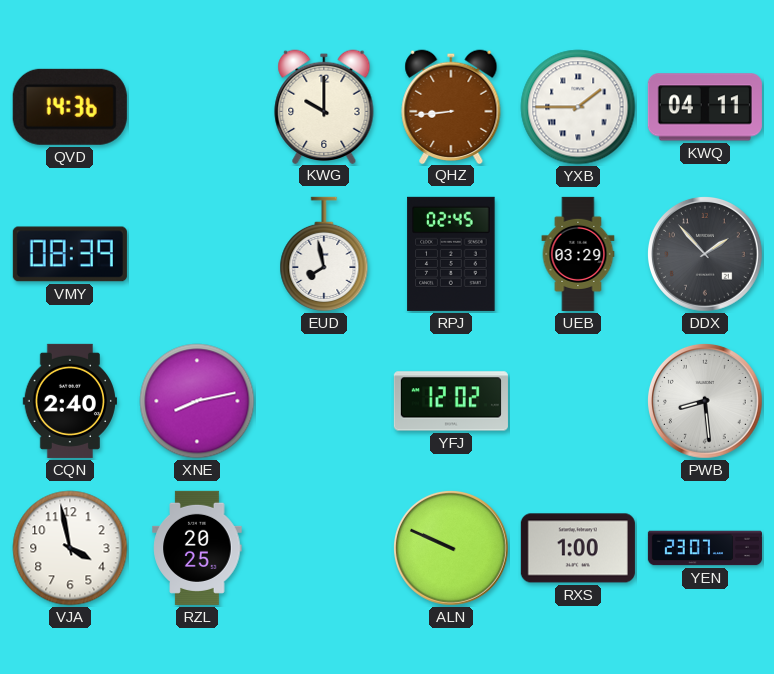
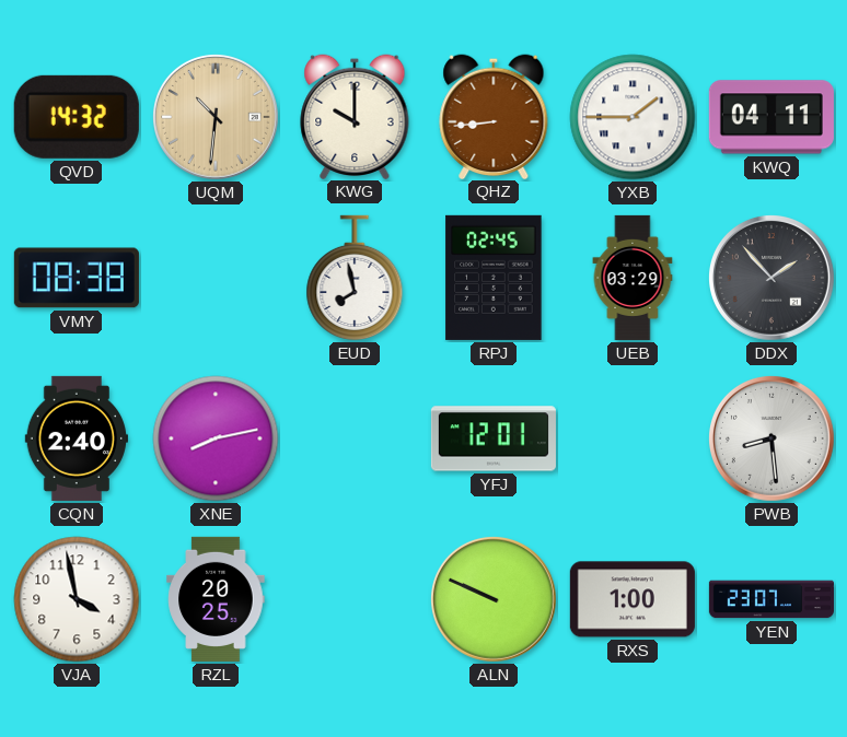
QVD: 14:36 -> 14:32
UQM: none -> 10:31
VMY: 08:39 -> 08:38
YFJ: 12:02 -> 12:01
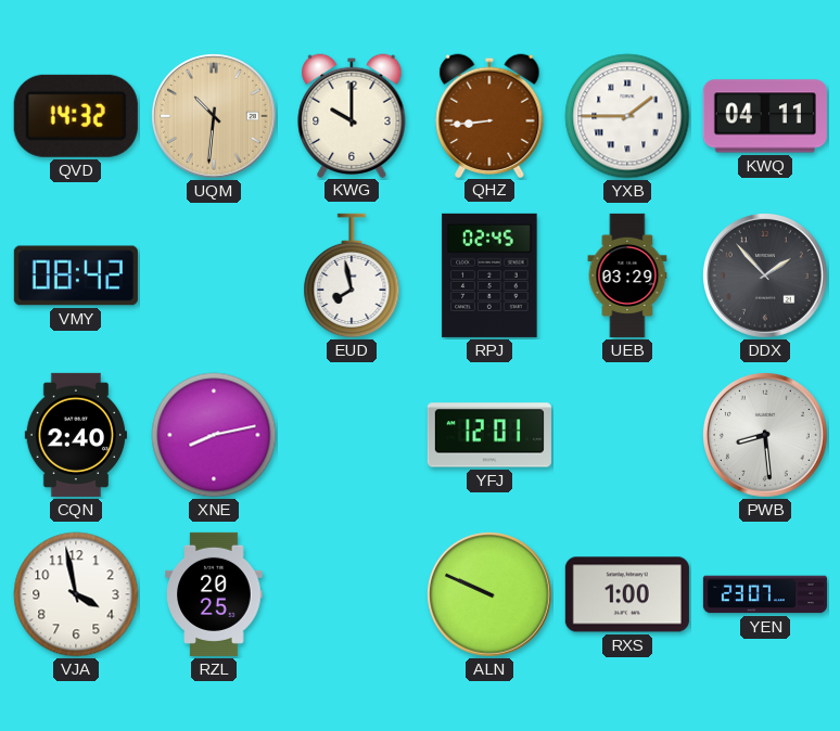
VMY: 08:38 -> 08:42
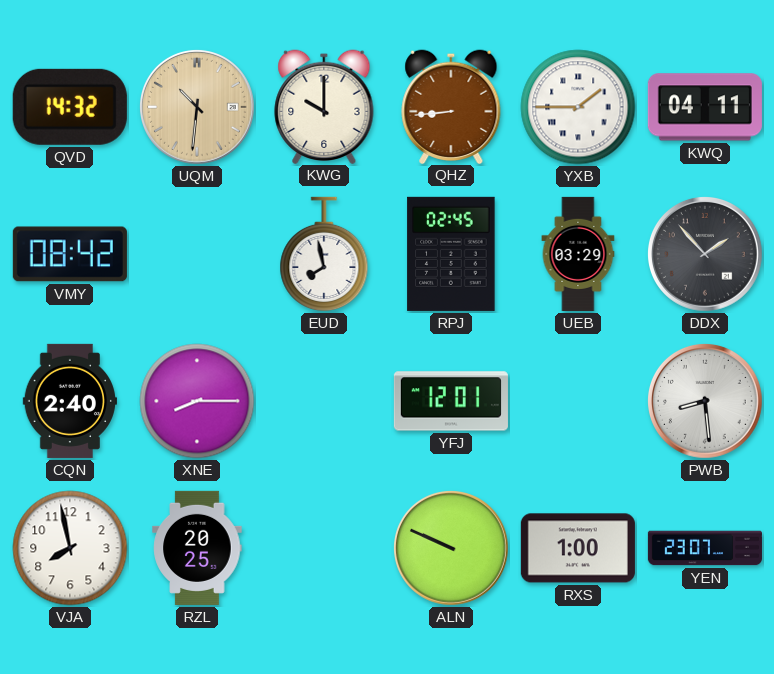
XNE: 8:13 -> 8:15
VJA: 3:58 -> 7:58
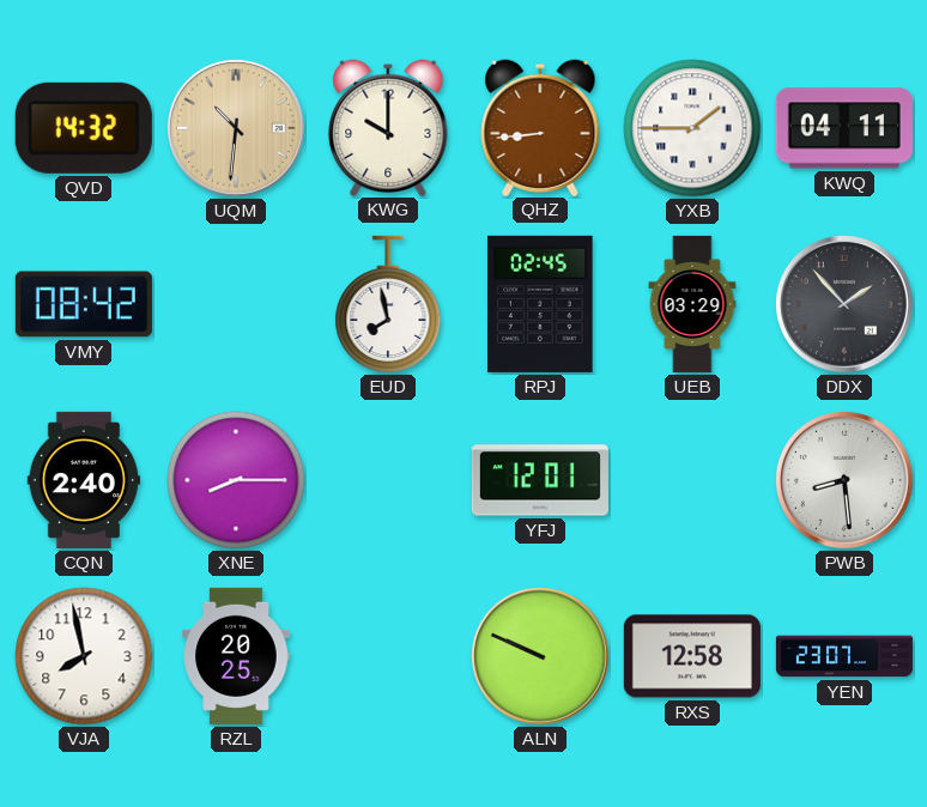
RXS: 1:00 -> 12:58
